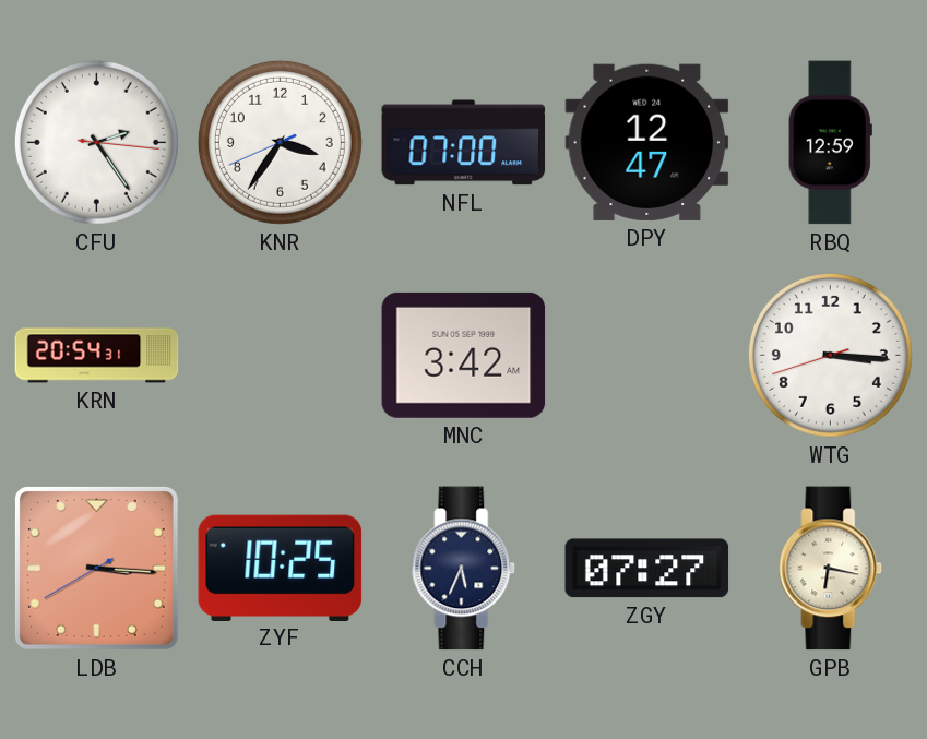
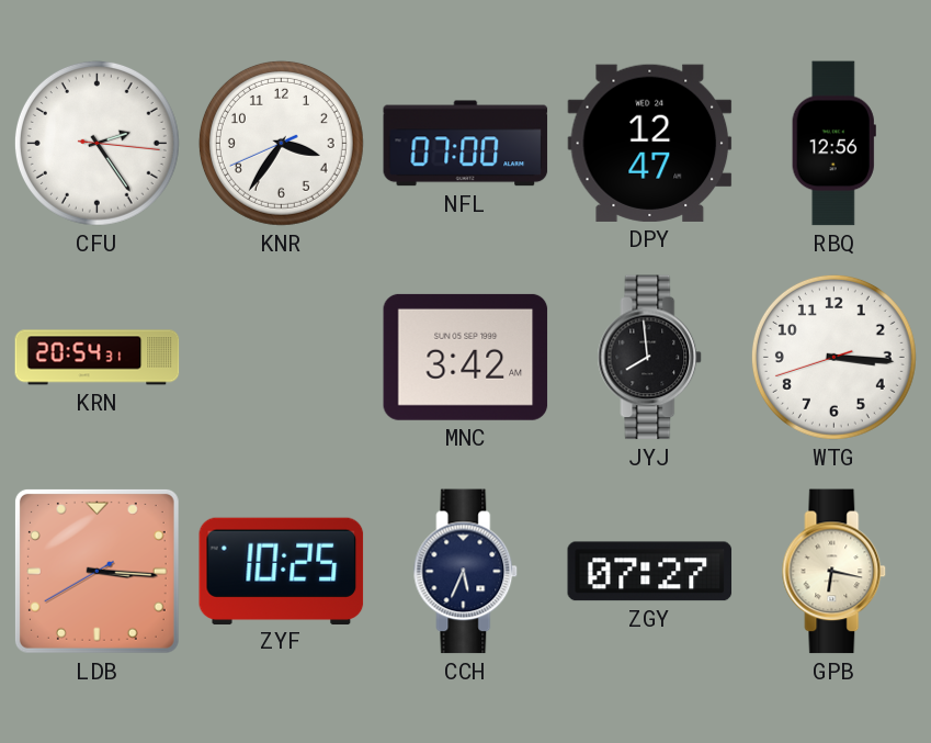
RBQ: 12:59 -> 12:56
JYJ: none -> 7:59
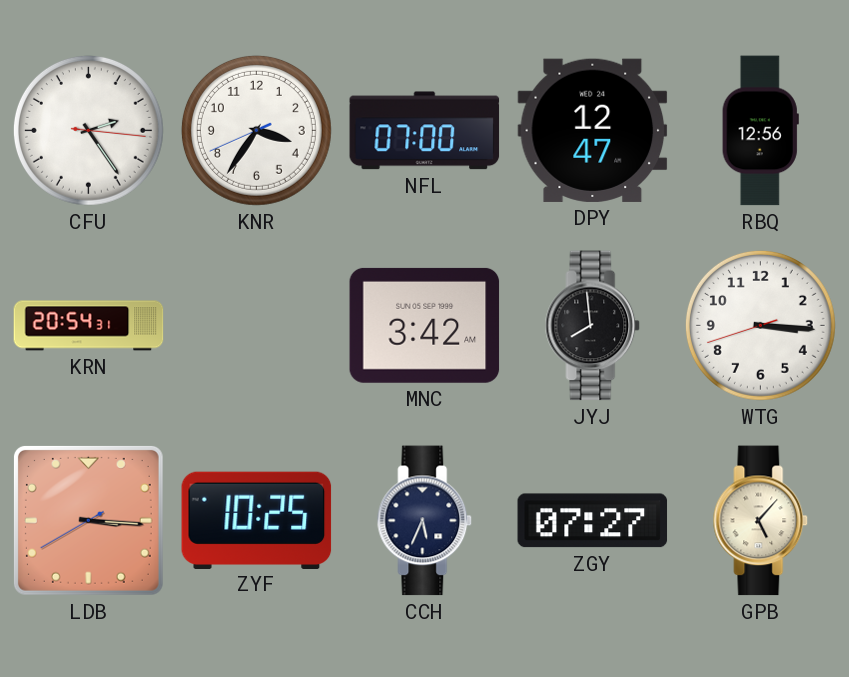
GPB: 6:17 -> 5:07
